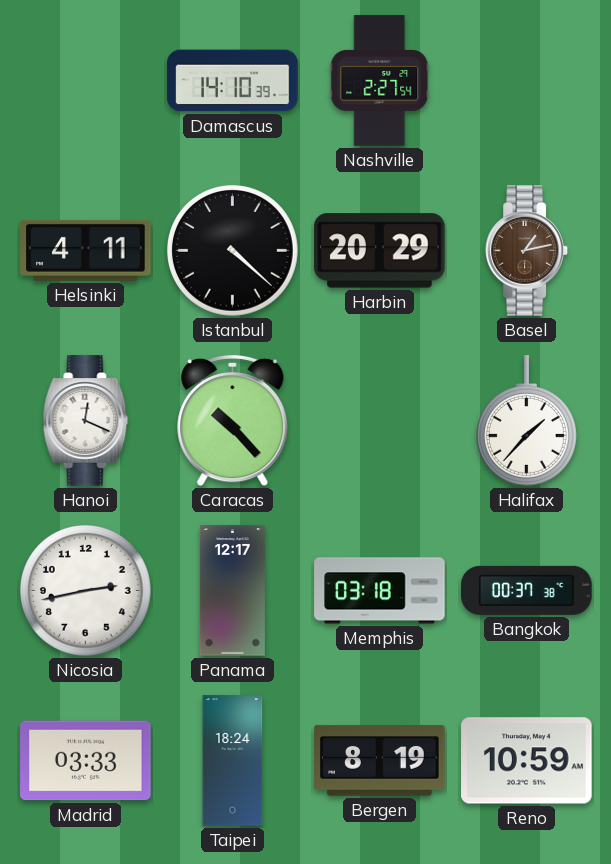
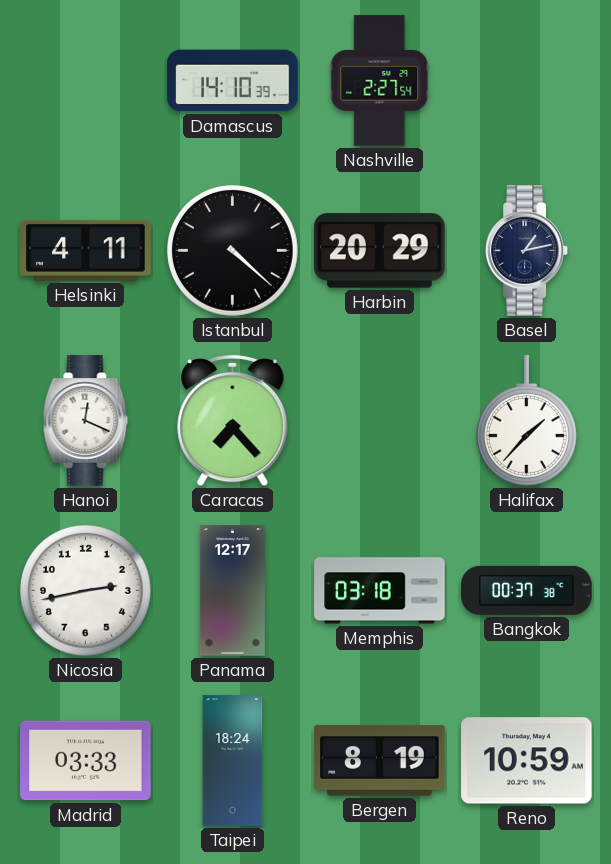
Basel dial: brown -> navy
Caracas: 10:23 -> 7:23
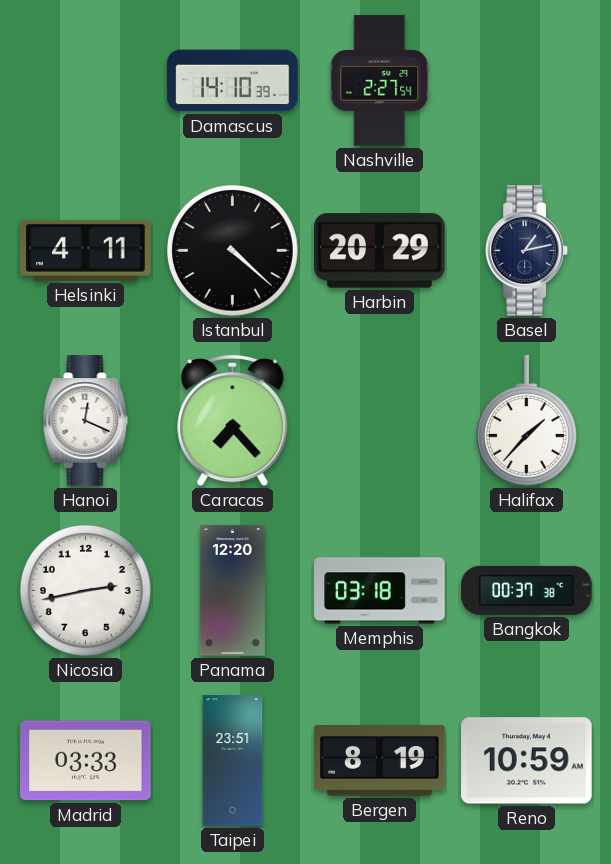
Panama: 12:17 -> 12:20
Taipei: 18:24 -> 23:51
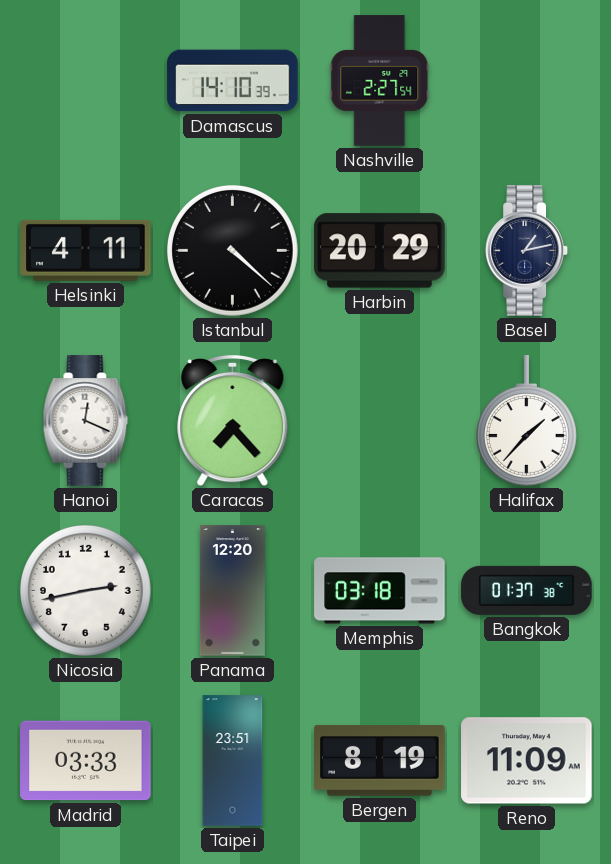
Bangkok: 00:37 -> 01:37
Reno: 10:59 -> 11:09
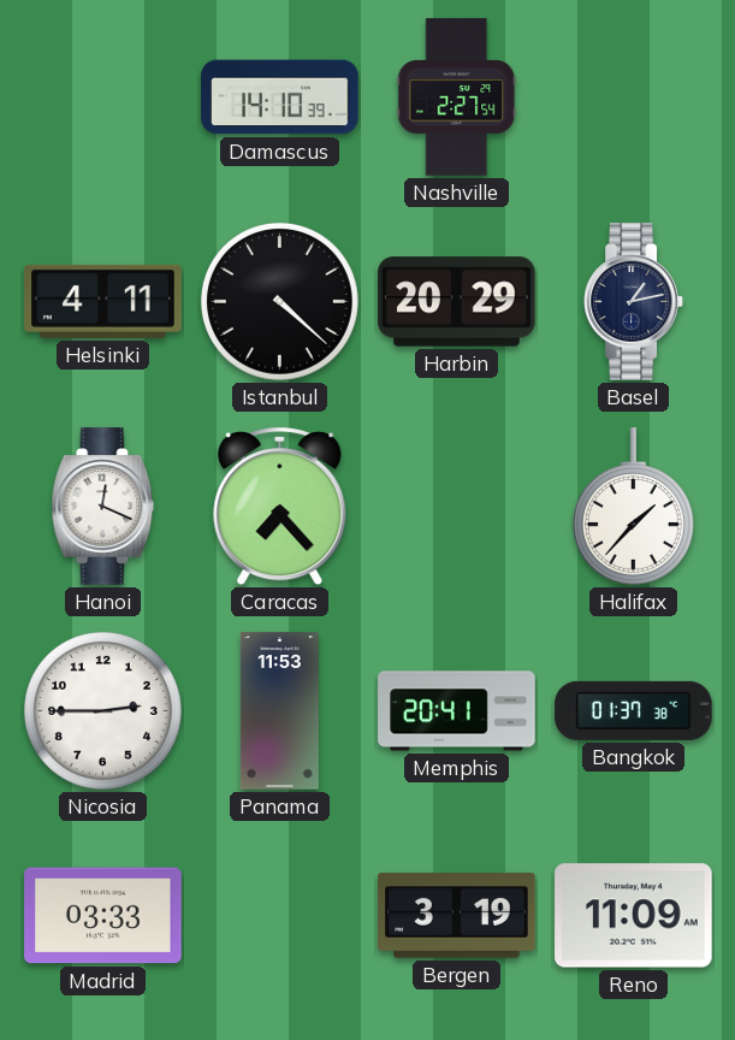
Nicosia: 2:43 -> 2:45
Panama: 12:20 -> 11:53
Memphis: 03:18 -> 20:41
Taipei: 23:51 -> none
Bergen: 8:19 -> 3:19
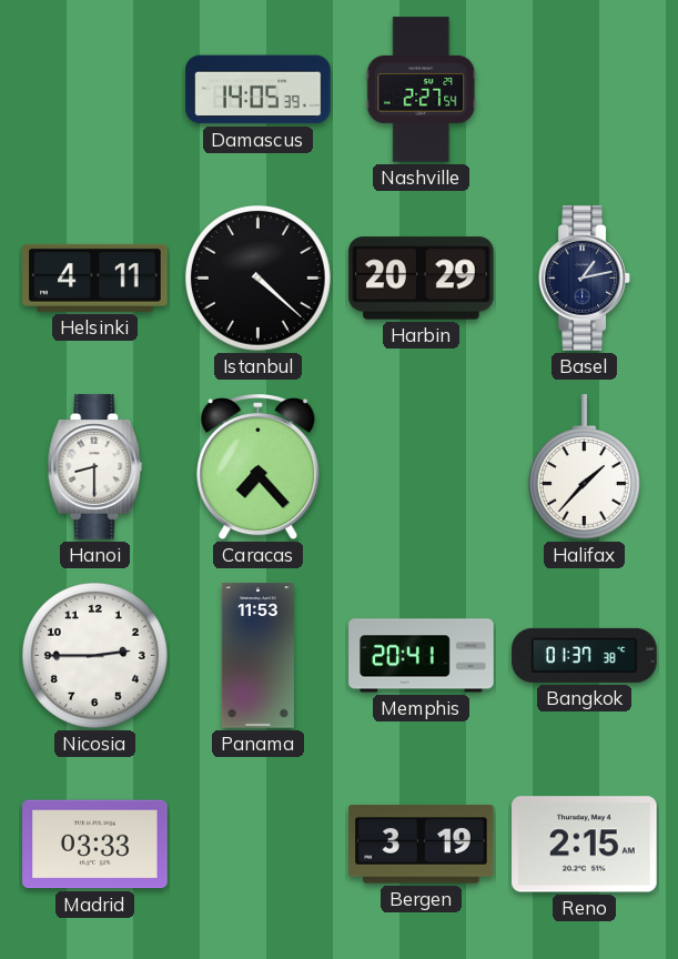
Damascus: 14:10 -> 14:05
Hanoi: 12:19 -> 8:30
Reno: 11:09 -> 2:15
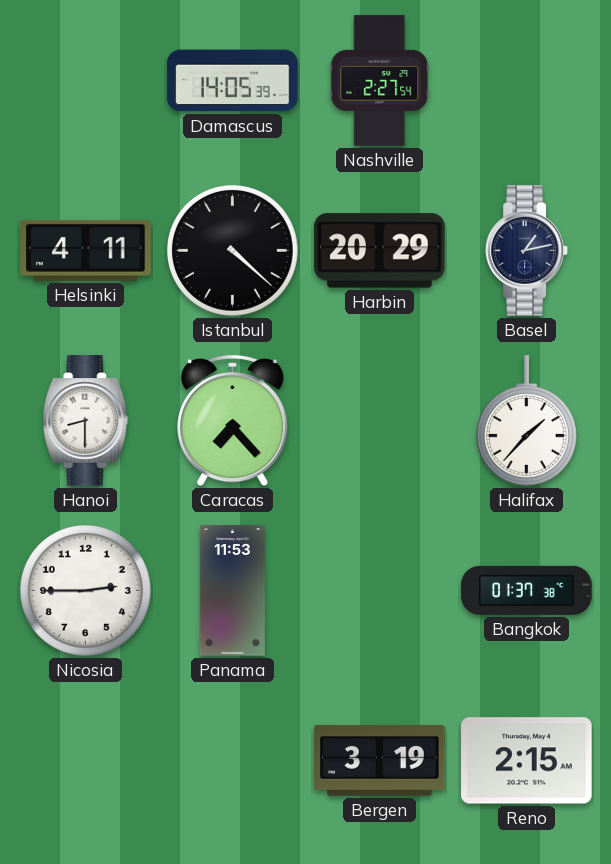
Memphis: 20:41 -> none
Madrid: 03:33 -> none
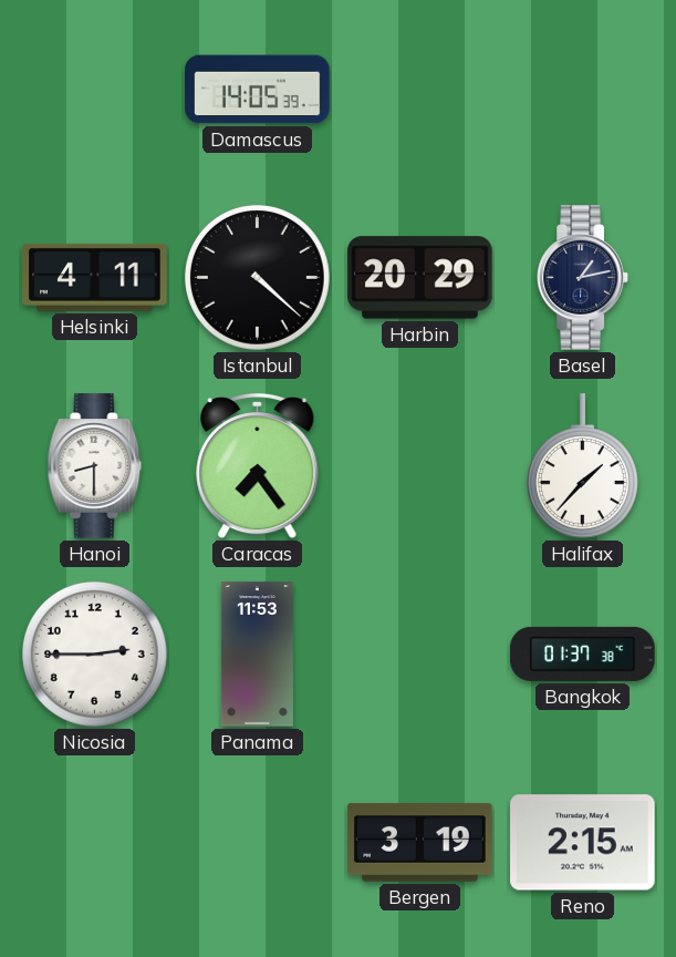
Nashville: 2:27 -> none
Caracas: 7:23 -> 7:24
